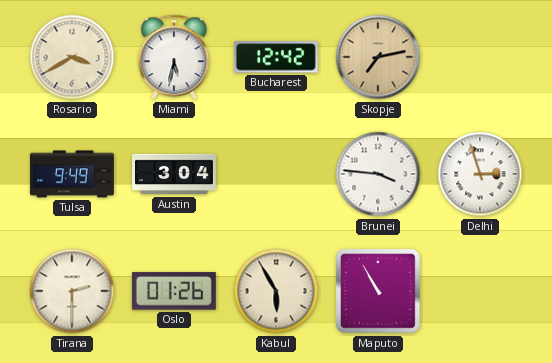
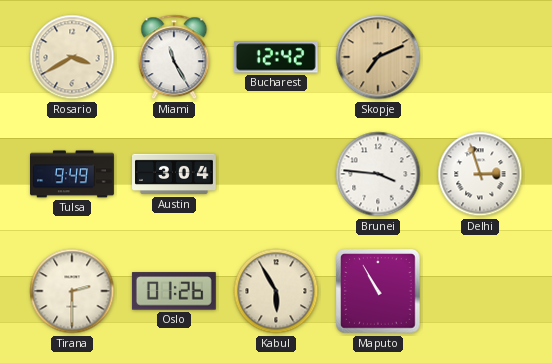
Miami: 5:32 -> 11:25
Skopje: 7:13 -> 7:11
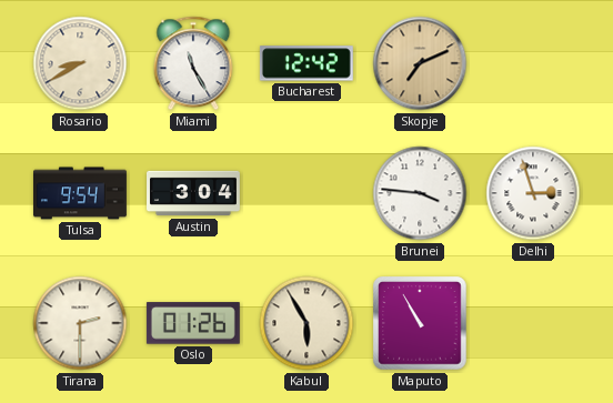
Rosario: 3:40 -> 8:40
Tulsa: 9:49 -> 9:54
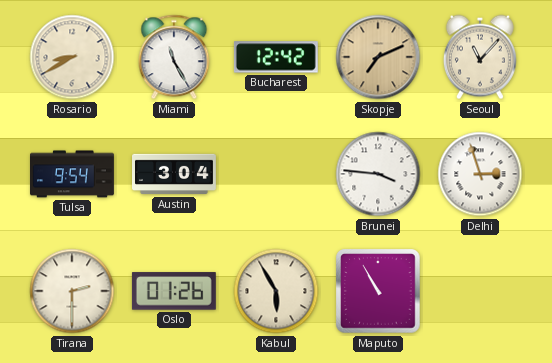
Seoul: none -> 11:07
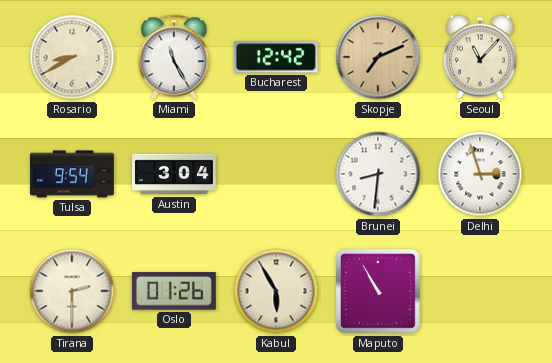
Brunei: 3:46 -> 8:31
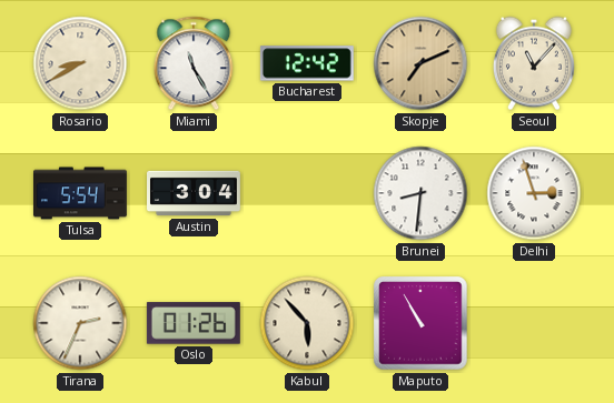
Tulsa: 9:54 -> 5:54
Tirana: 2:30 -> 2:34
Kabul: 5:55 -> 5:53
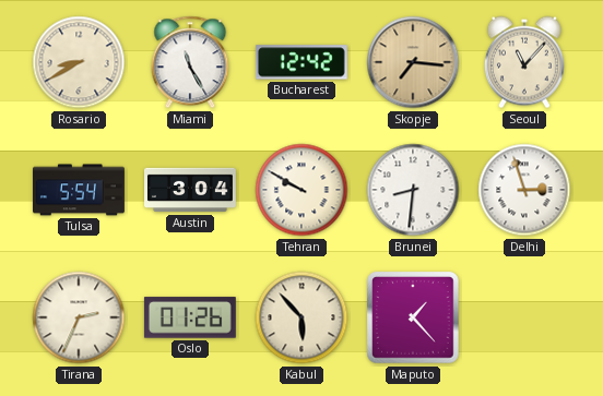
Skopje: 7:11 -> 7:16
Tehran: none -> 9:50
Maputo: 10:55 -> 1:23
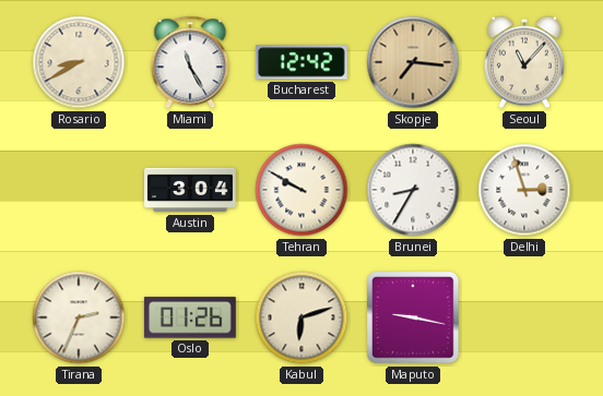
Tulsa: 5:54 -> none
Brunei: 8:31 -> 8:35
Kabul: 5:53 -> 6:12
Maputo: 1:23 -> 9:17
